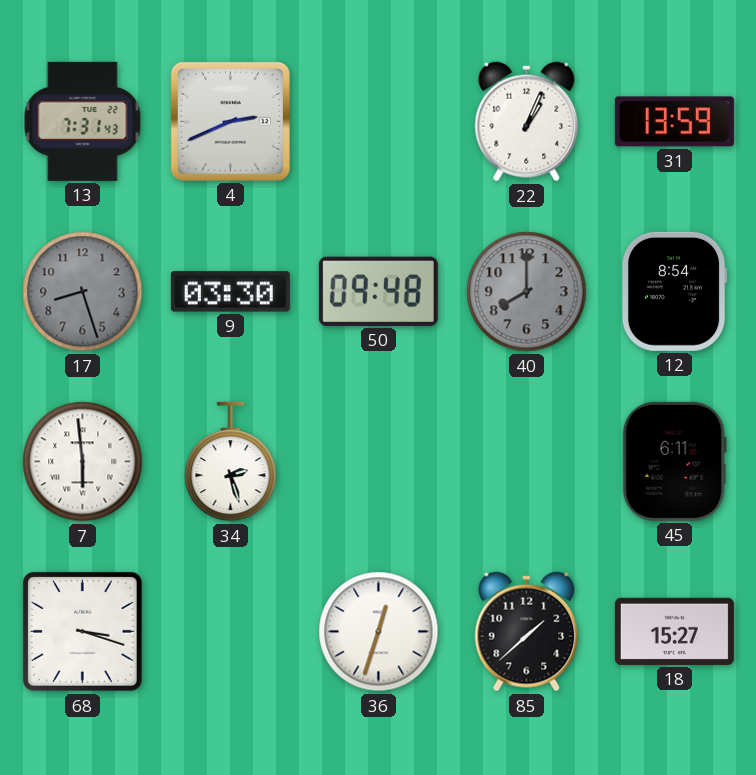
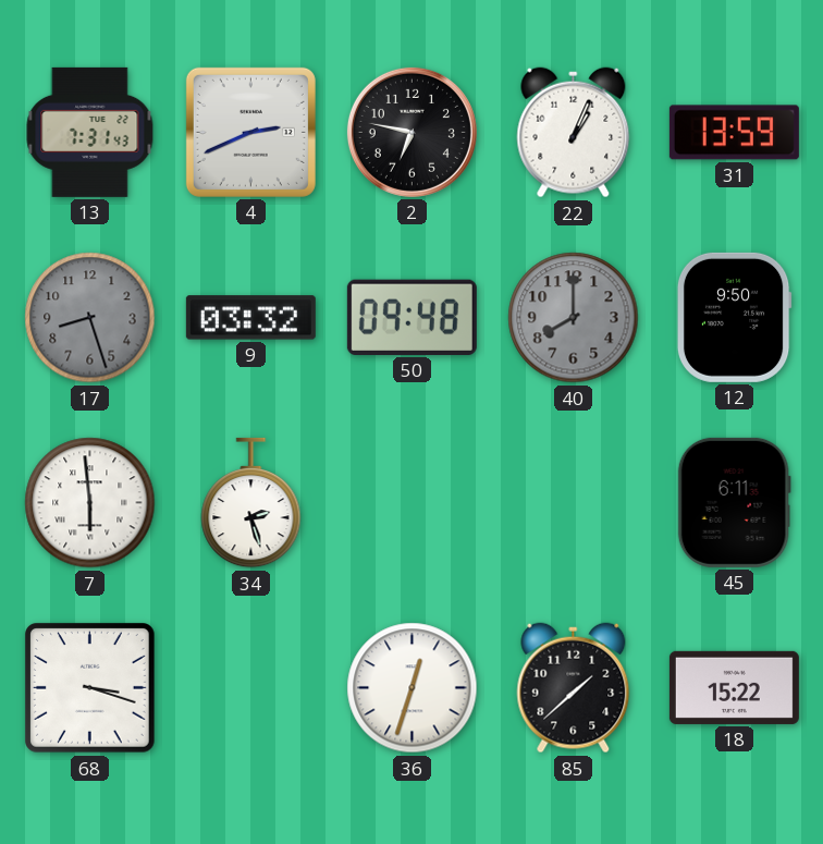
2: none -> 6:47
9: 03:30 -> 03:32
12: 8:54 -> 9:50
18: 15:27 -> 15:22
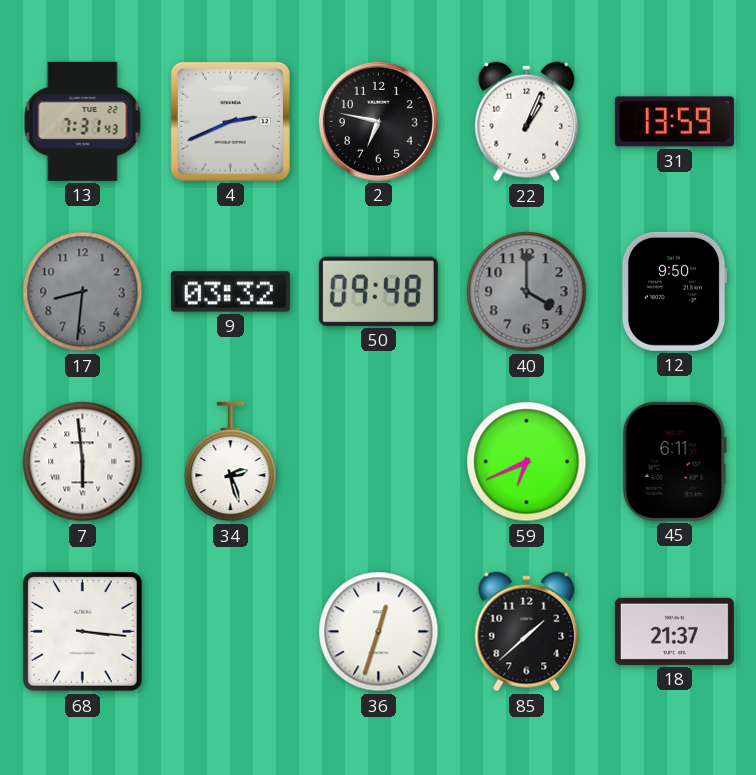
17: 8:27 -> 8:31
40: 8:00 -> 4:00
59: none -> 6:41
68: 3:18 -> 3:16
18: 15:22 -> 21:37
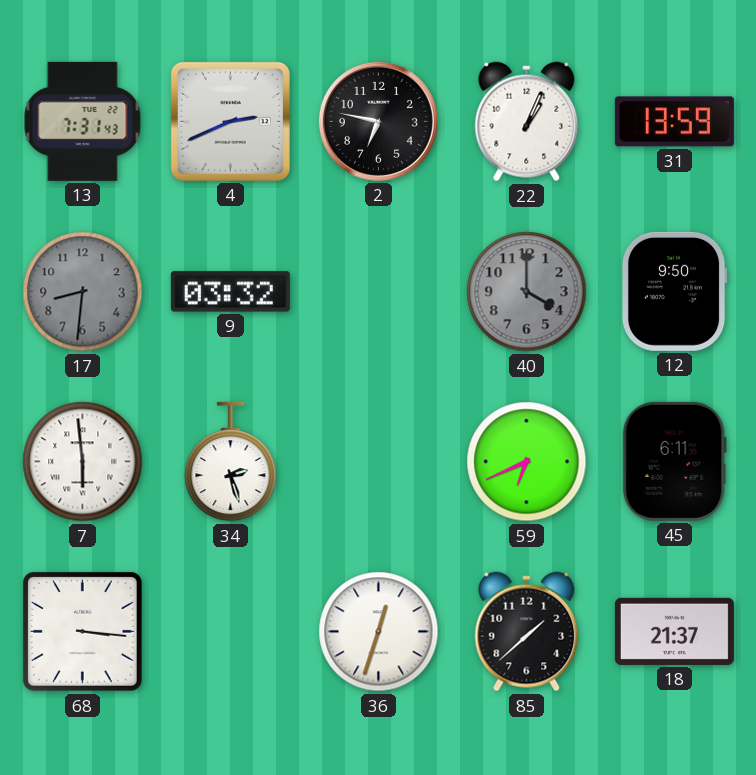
50: 09:48 -> none
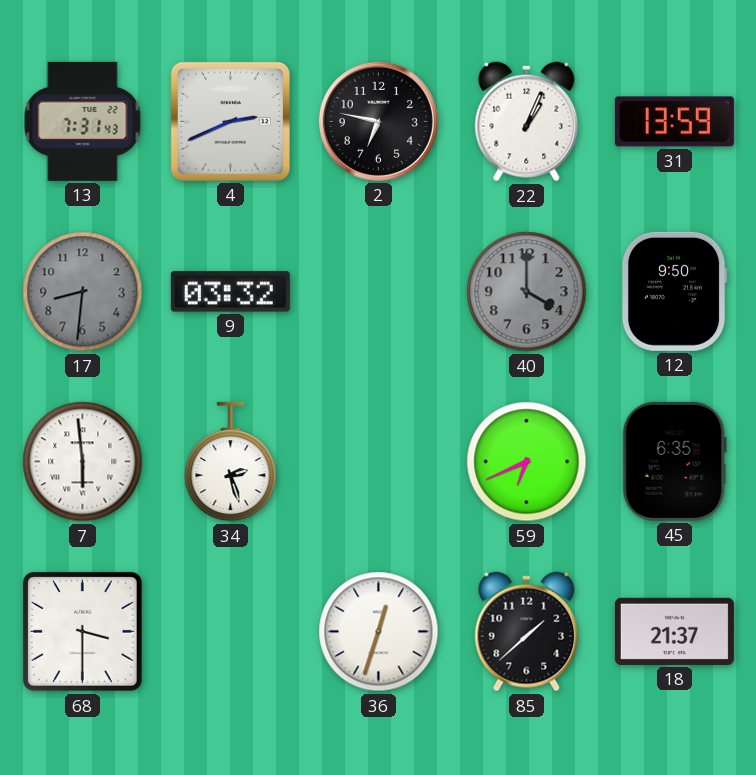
45: 6:11 -> 6:35
68: 3:16 -> 3:30
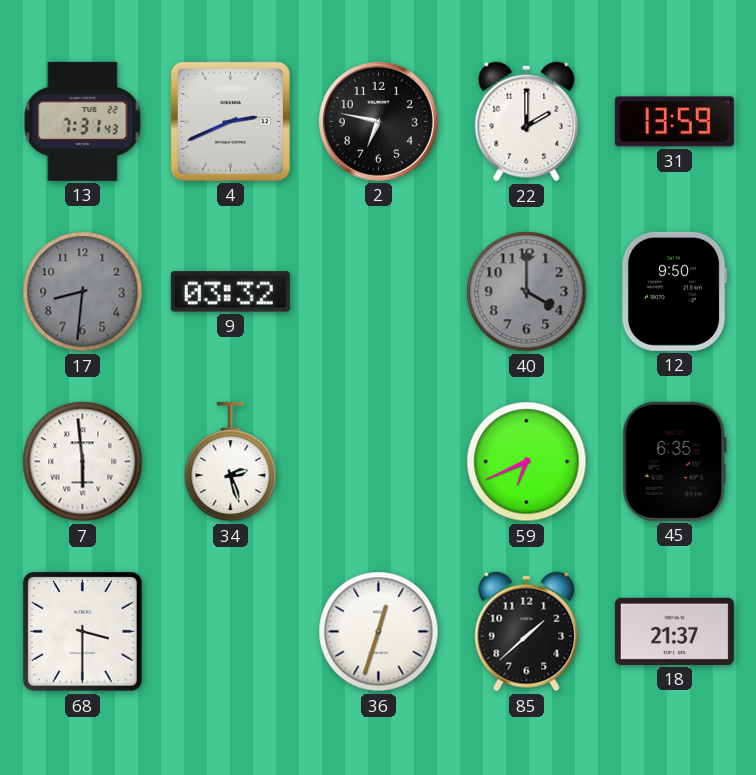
22: 1:04 -> 2:00
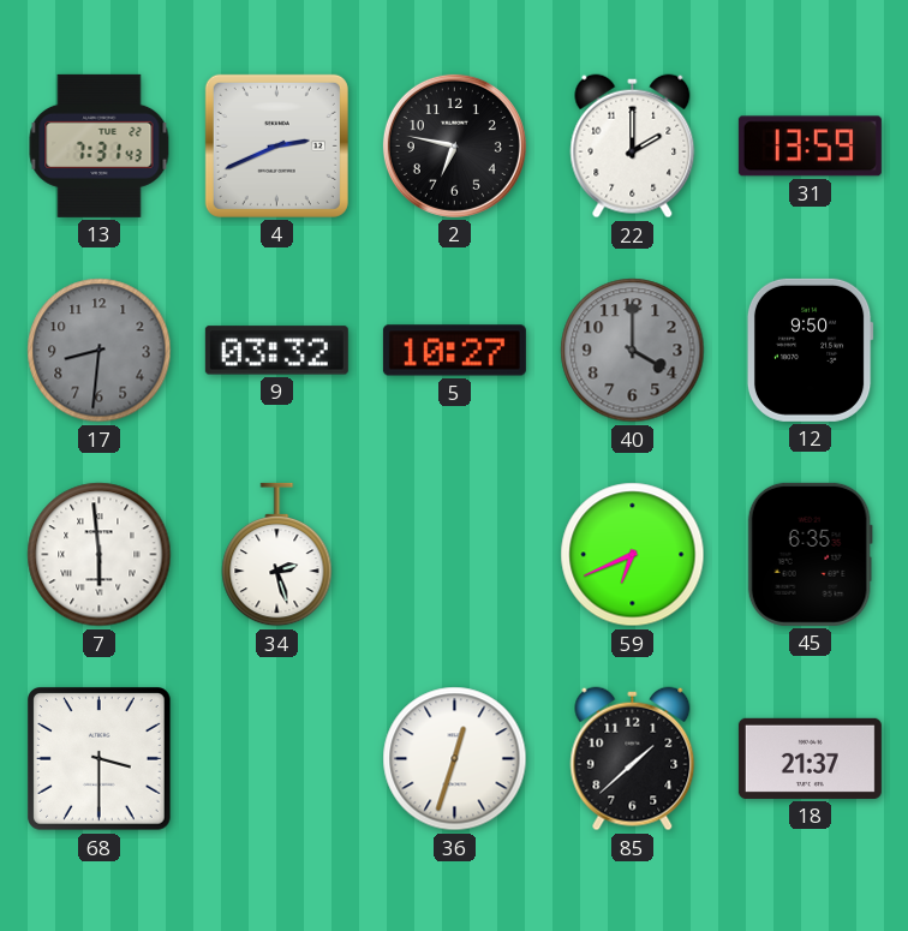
5: none -> 10:27
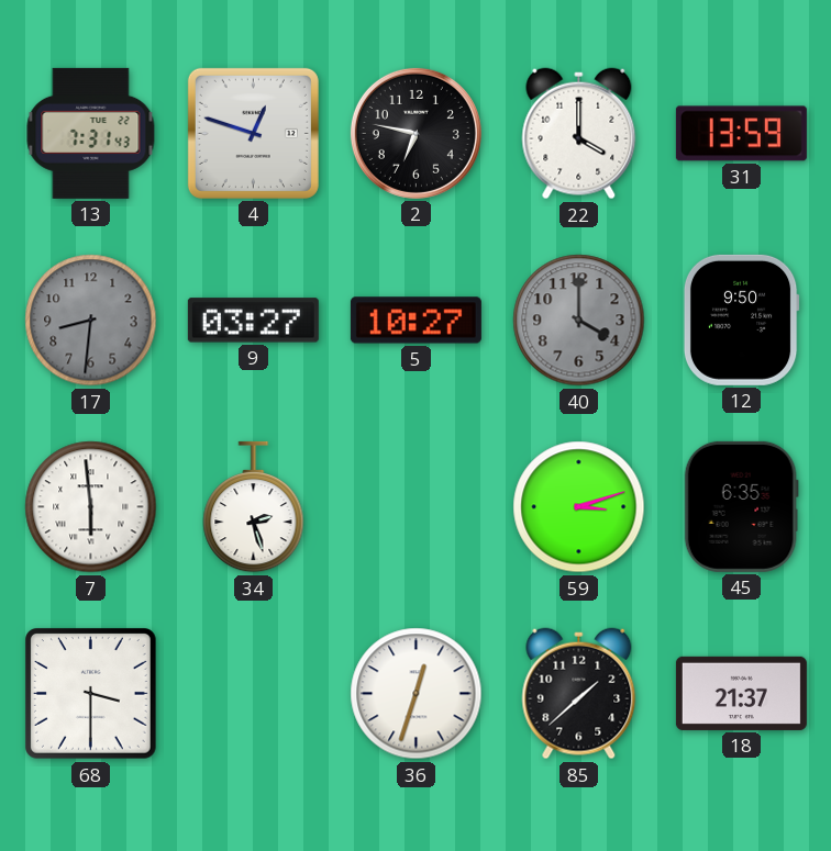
4: 2:41 -> 12:48
22: 2:00 -> 4:00
9: 03:32 -> 03:27
59: 6:41 -> 3:12
